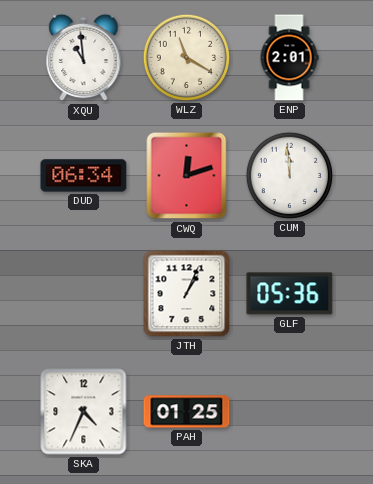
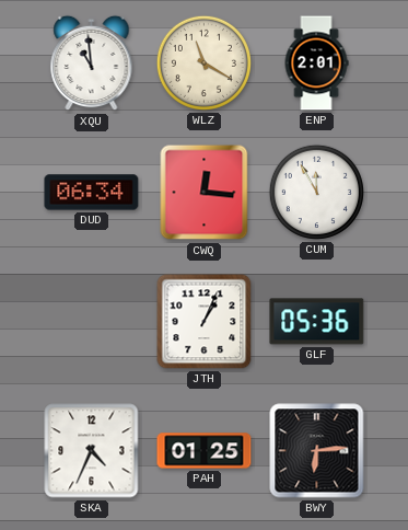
CWQ: 12:12 -> 12:16
CUM: 11:59 -> 11:55
BWY: none -> 6:14
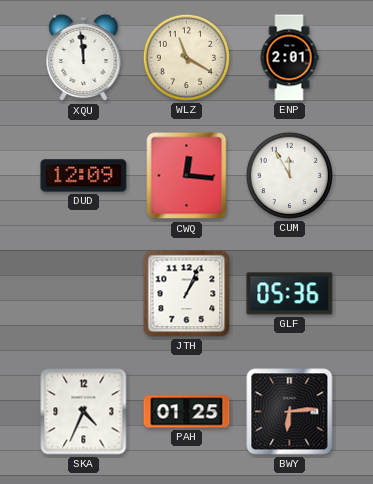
XQU: 10:59 -> 11:59
DUD: 06:34 -> 12:09
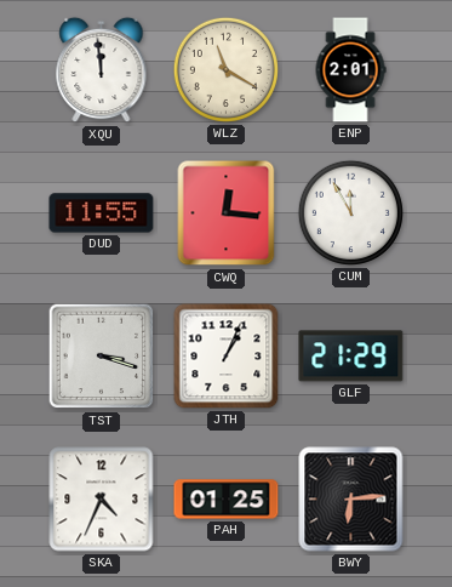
DUD: 12:09 -> 11:55
TST: none -> 3:18
GLF: 05:36 -> 21:29
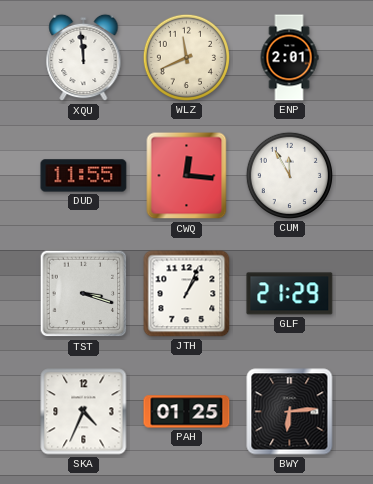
WLZ: 11:20 -> 11:41
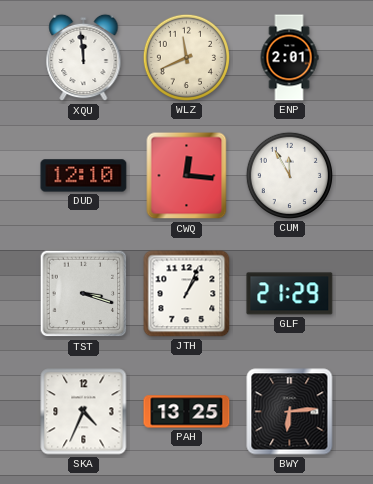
DUD: 11:55 -> 12:10
PAH: 01:25 -> 13:25
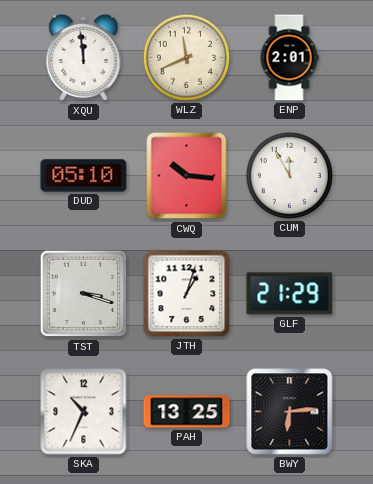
DUD: 12:10 -> 05:10
CWQ: 12:16 -> 10:16
JTH: 1:04 -> 1:03
SKA: 4:34 -> 10:34
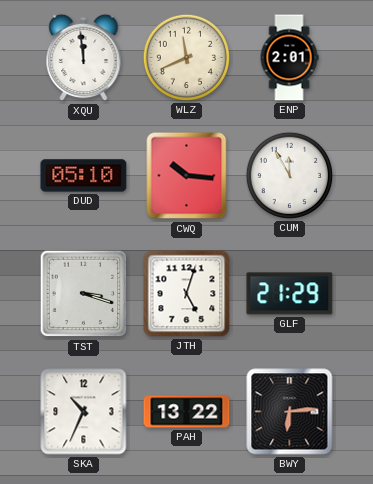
JTH: 1:03 -> 5:03
PAH: 13:25 -> 13:22
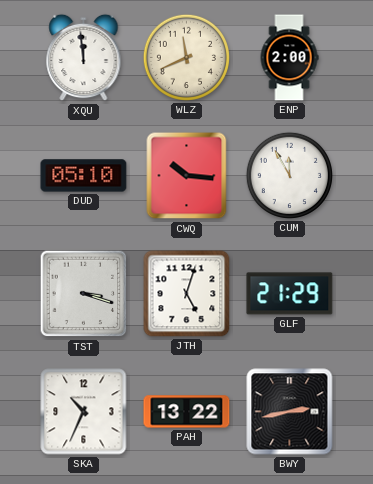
ENP: 2:01 -> 2:00
BWY: 6:14 -> 2:43
